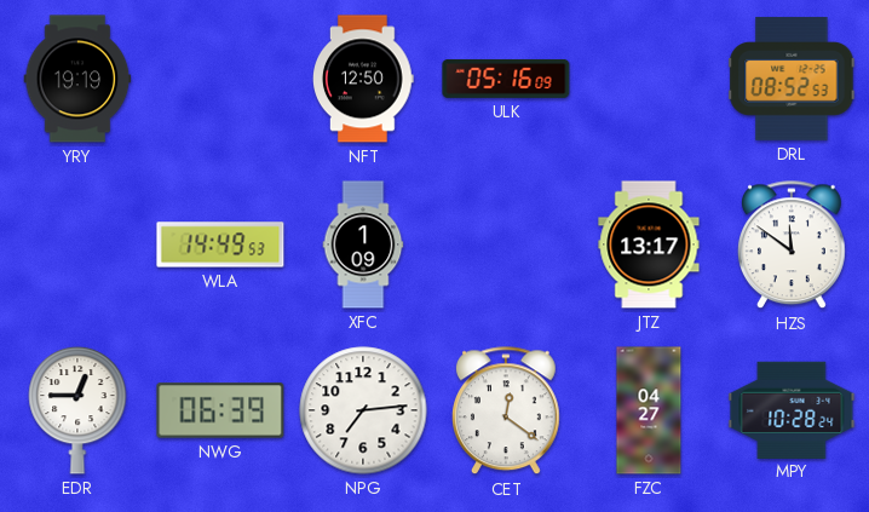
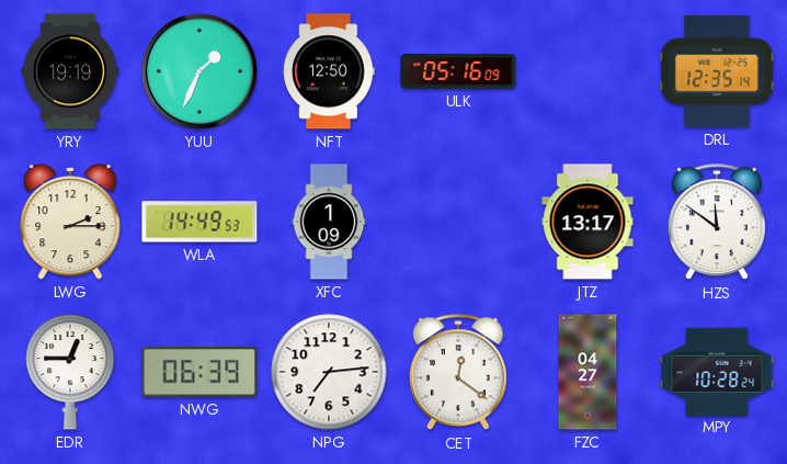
YUU: none -> 1:34
DRL: 08:52 -> 12:35
LWG: none -> 2:15
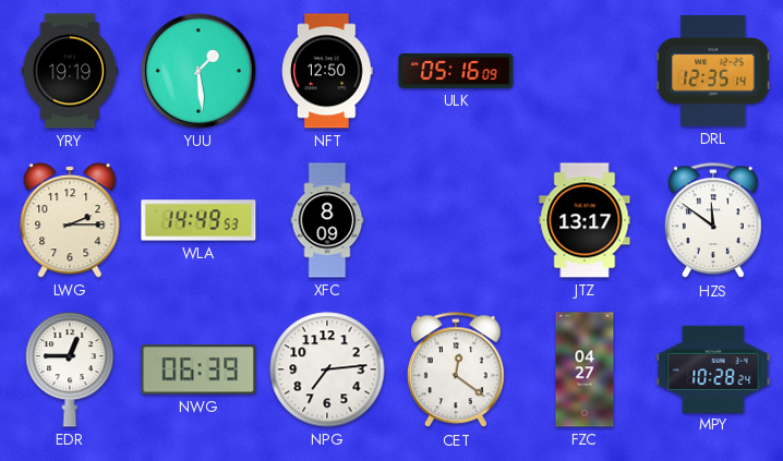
YUU: 1:34 -> 1:29
XFC: 1:09 -> 8:09
